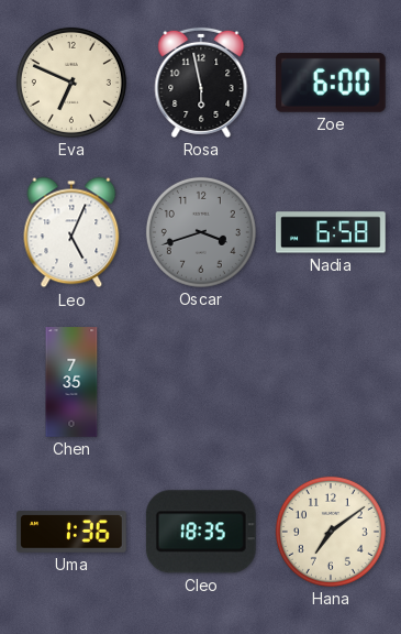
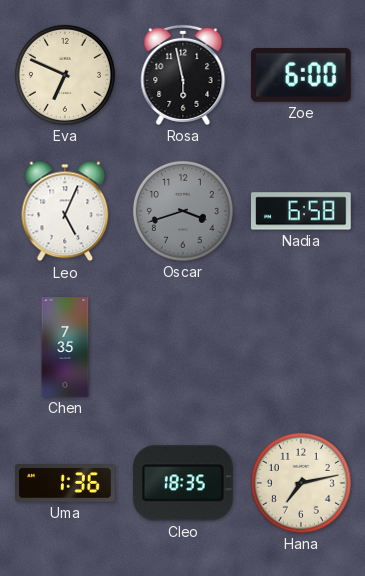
Hana: 7:09 -> 7:13
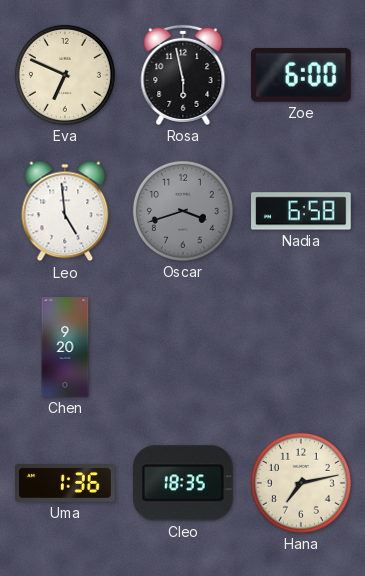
Leo: 5:04 -> 4:59
Chen: 7:35 -> 9:20
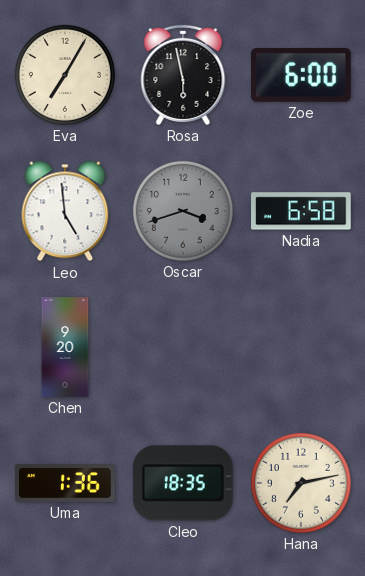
Eva: 6:49 -> 7:05
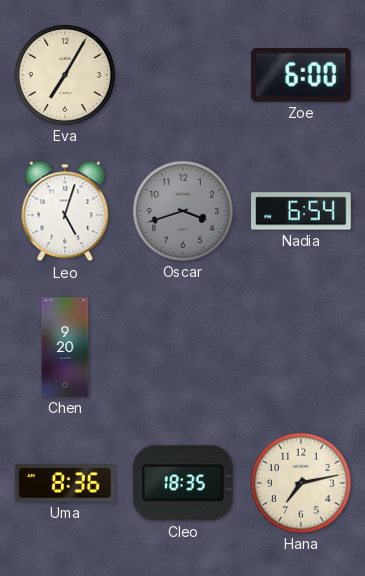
Rosa: 5:58 -> none
Leo: 4:59 -> 5:03
Nadia: 6:58 -> 6:54
Uma: 1:36 -> 8:36
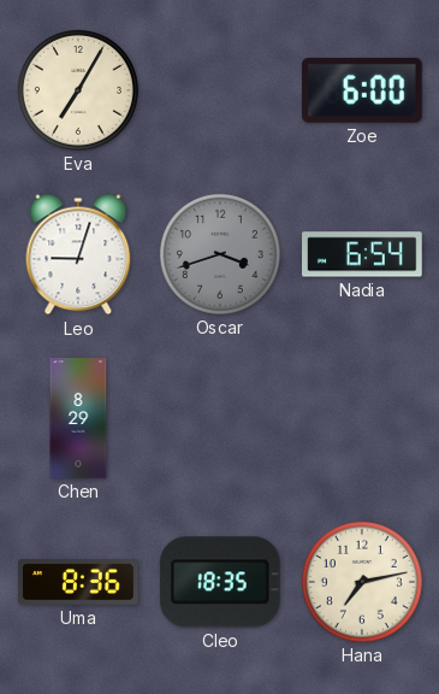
Leo: 5:03 -> 9:03
Chen: 9:20 -> 8:29
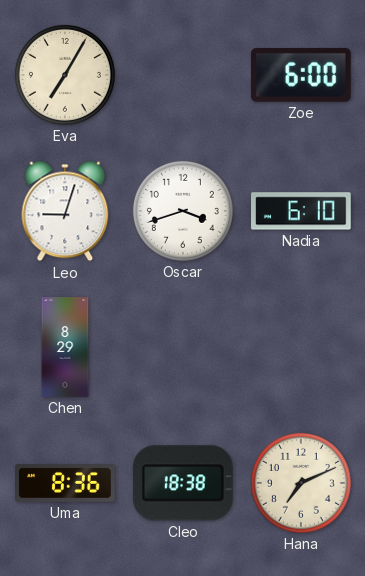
Oscar dial: grey -> white
Nadia: 6:54 -> 6:10
Cleo: 18:35 -> 18:38
Hana: 7:13 -> 7:11
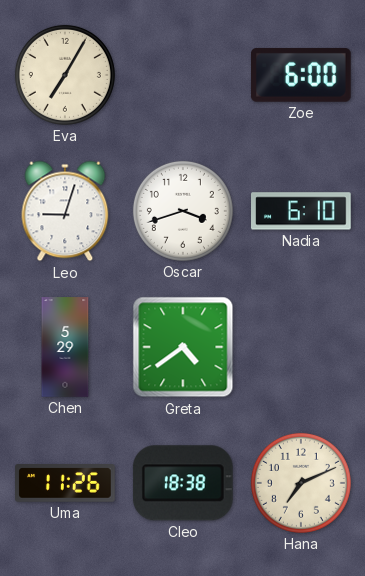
Chen: 8:29 -> 5:29
Greta: none -> 4:39
Uma: 8:36 -> 11:26
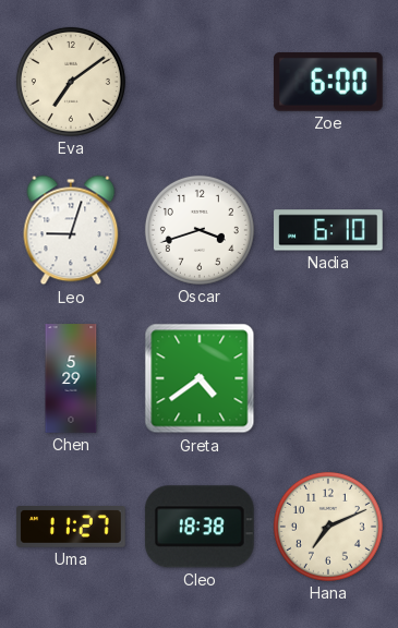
Eva: 7:05 -> 7:09
Uma: 11:26 -> 11:27
